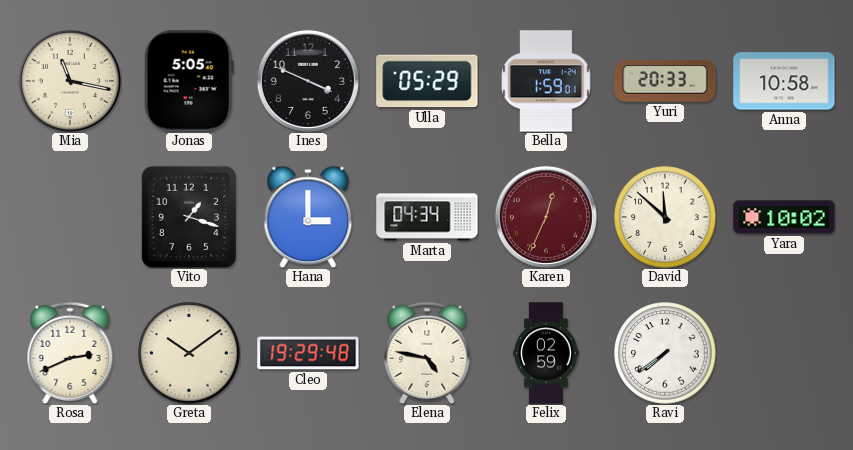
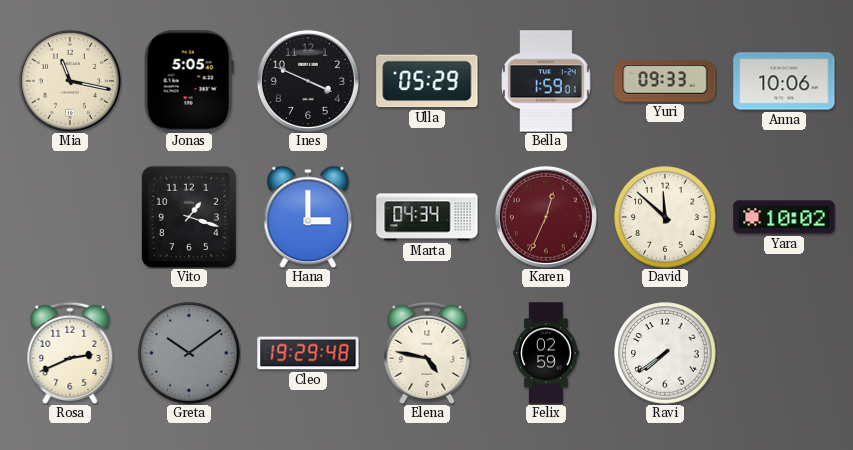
Yuri: 20:33 -> 09:33
Anna: 10:58 -> 10:06
Greta dial: cream -> grey
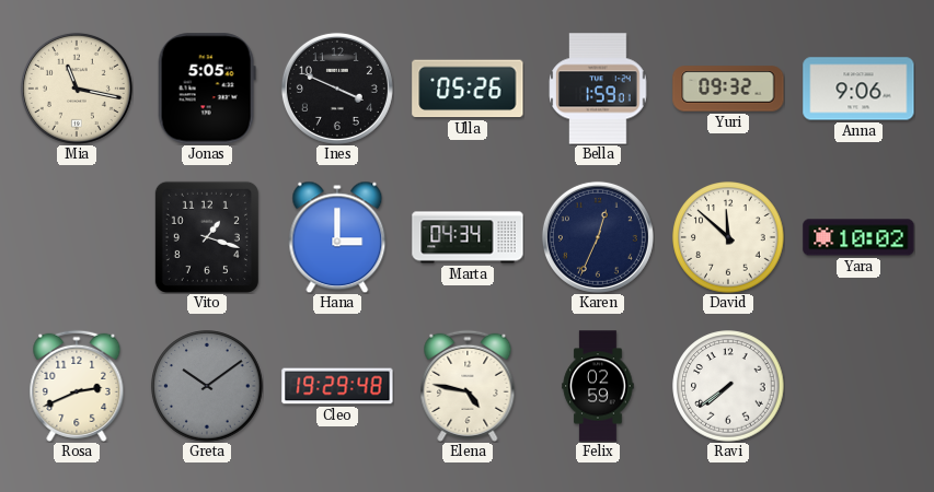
Ulla: 05:29 -> 05:26
Yuri: 09:33 -> 09:32
Anna: 10:06 -> 9:06
Karen dial: burgundy -> navy
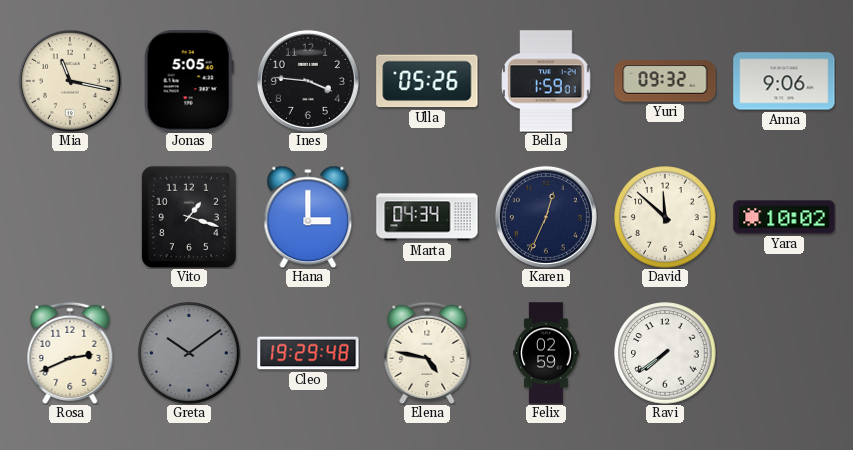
Ines: 3:49 -> 3:46
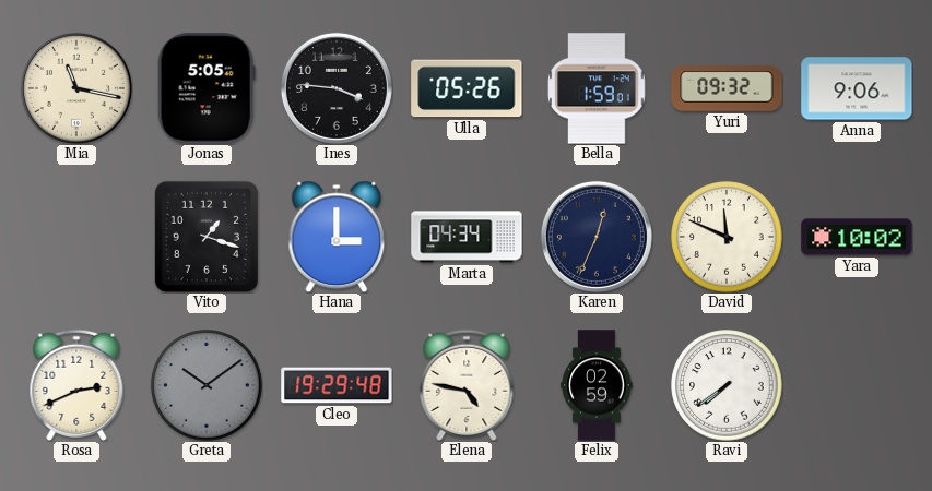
David: 11:52 -> 11:49
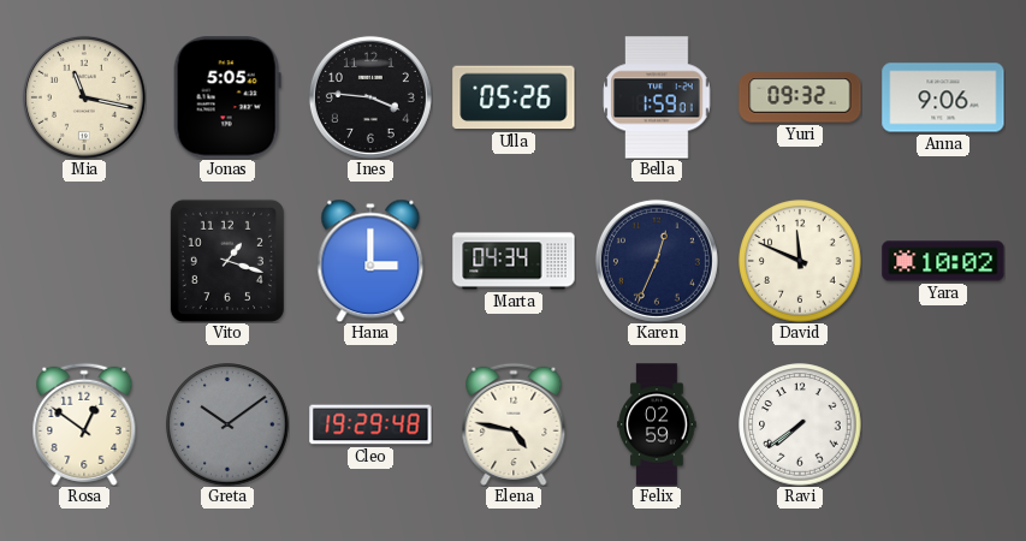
Rosa: 2:41 -> 12:51
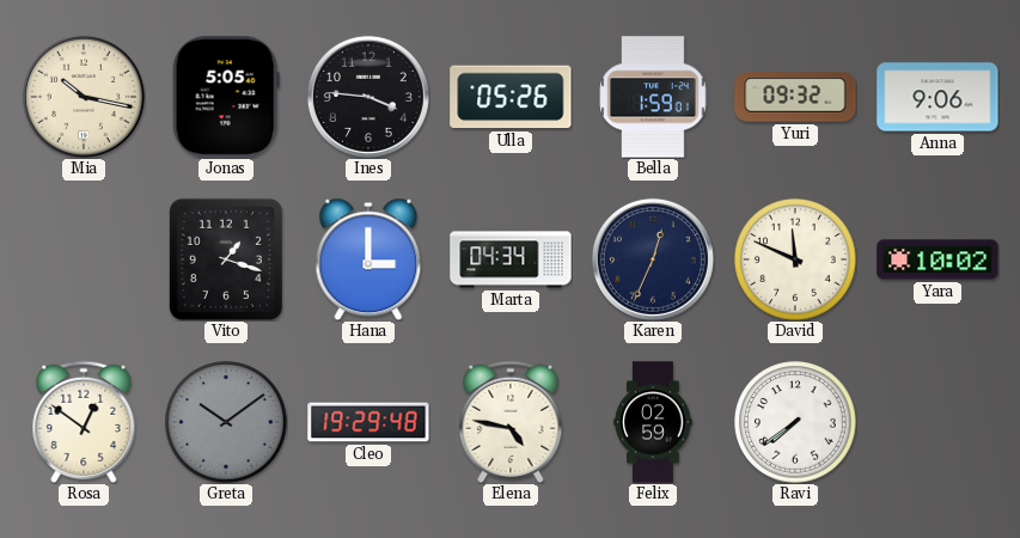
Mia: 11:17 -> 10:17
